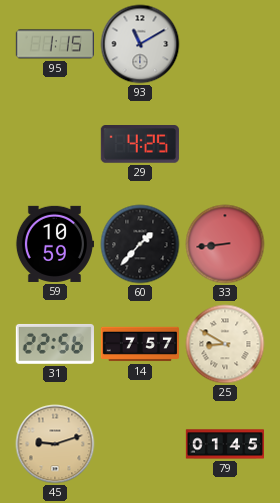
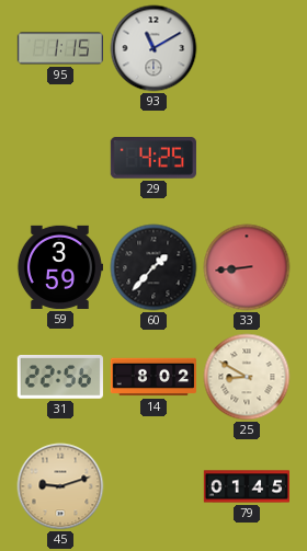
59: 10:59 -> 3:59
14: 7:57 -> 8:02
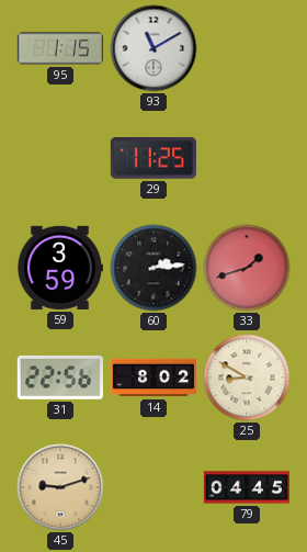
29: 4:25 -> 11:25
60: 1:37 -> 2:14
33: 8:44 -> 1:42
79: 01:45 -> 04:45
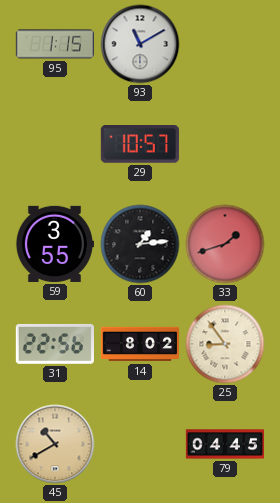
29: 11:25 -> 10:57
59: 3:59 -> 3:55
60: 2:14 -> 1:14
25: 8:50 -> 8:54
45: 9:12 -> 10:40
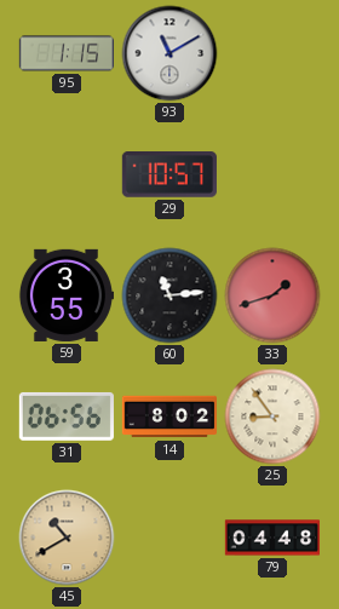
60: 1:14 -> 11:14
31: 22:56 -> 06:56
79: 04:45 -> 04:48
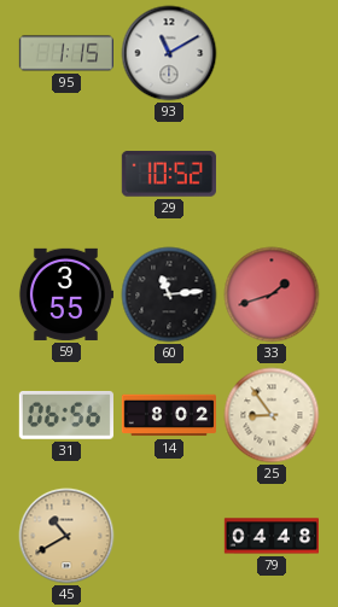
29: 10:57 -> 10:52
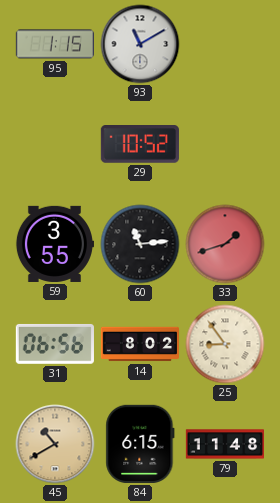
84: none -> 6:15
79: 04:48 -> 11:48
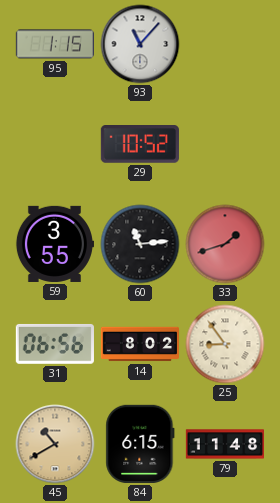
93: 11:10 -> 11:07
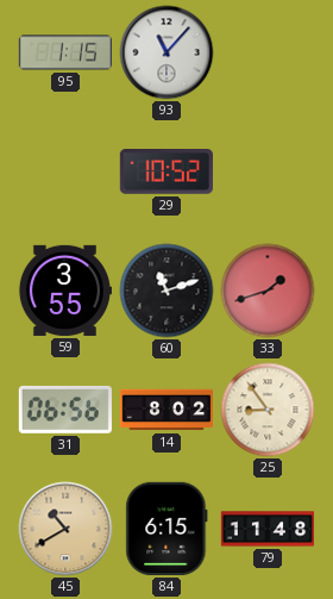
60: 11:14 -> 11:12
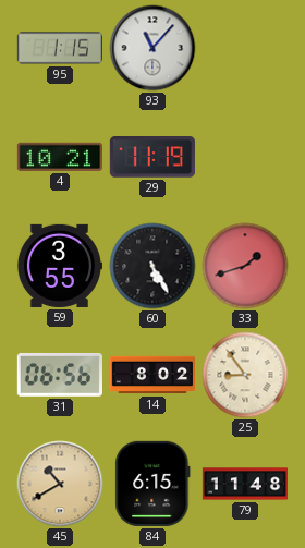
4: none -> 10:21
29: 10:52 -> 11:19
60: 11:12 -> 5:25
